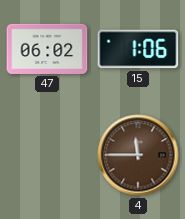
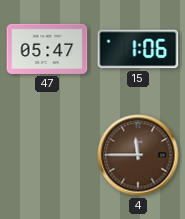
47: 06:02 -> 05:47
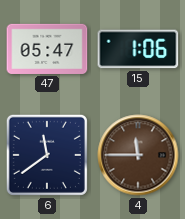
6: none -> 11:39
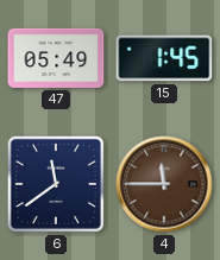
47: 05:47 -> 05:49
15: 1:06 -> 1:45
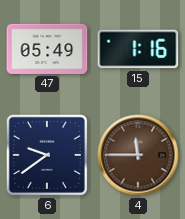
15: 1:45 -> 1:16
6: 11:39 -> 9:39
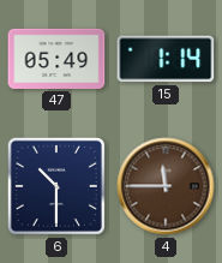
15: 1:16 -> 1:14
6: 9:39 -> 10:30
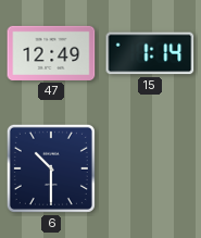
47: 05:49 -> 12:49
4: 11:45 -> none
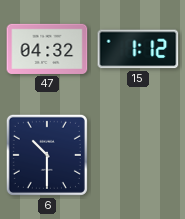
47: 12:49 -> 04:32
15: 1:14 -> 1:12
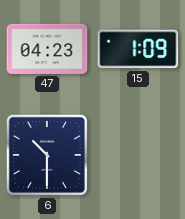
47: 04:32 -> 04:23
15: 1:12 -> 1:09
